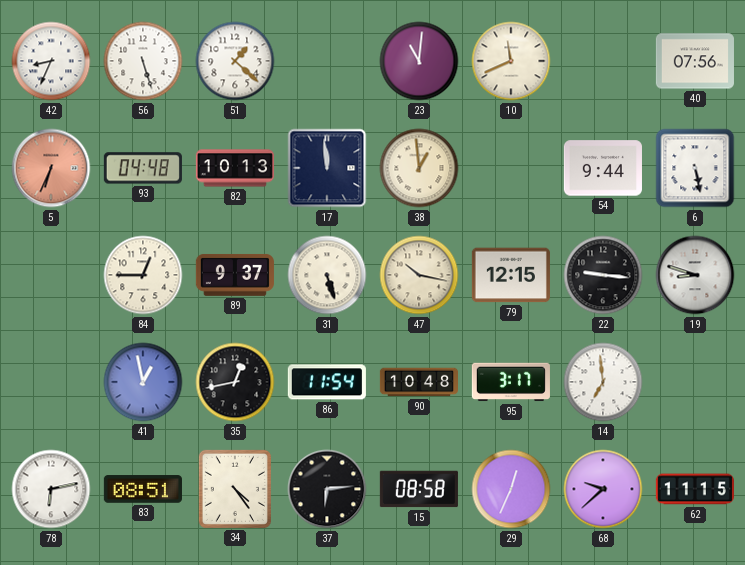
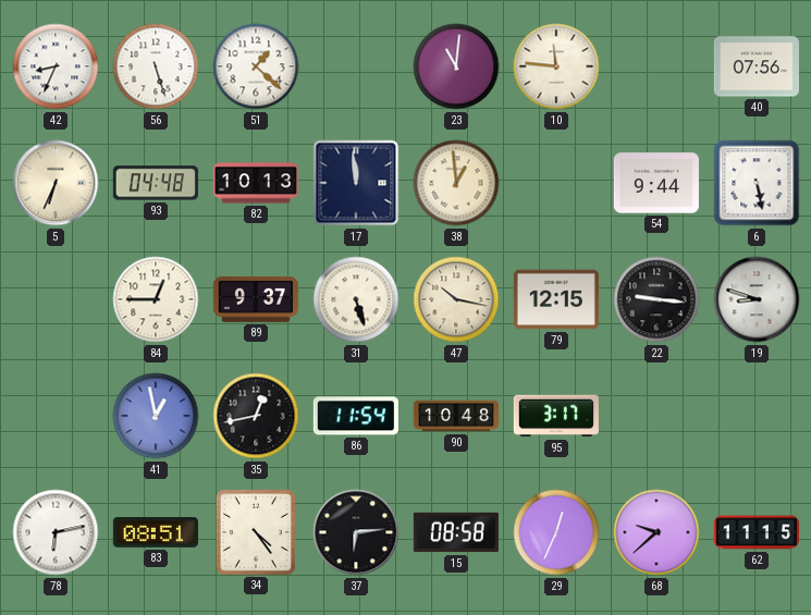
10: 11:41 -> 11:46
5 dial: salmon -> cream
14: 6:59 -> none
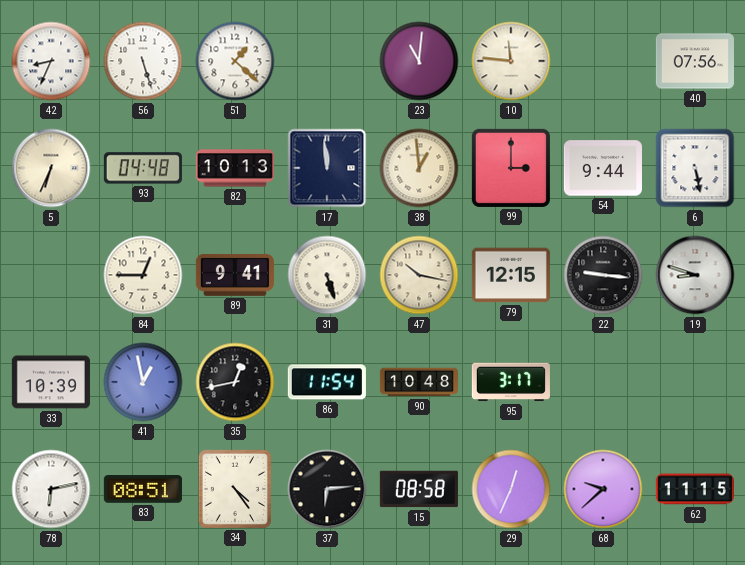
99: none -> 3:00
89: 9:37 -> 9:41
33: none -> 10:39
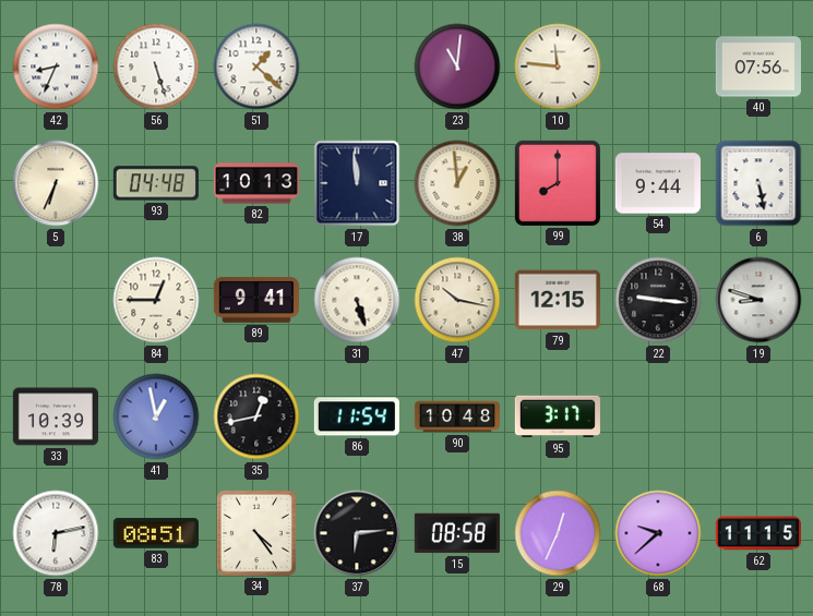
99: 3:00 -> 8:00
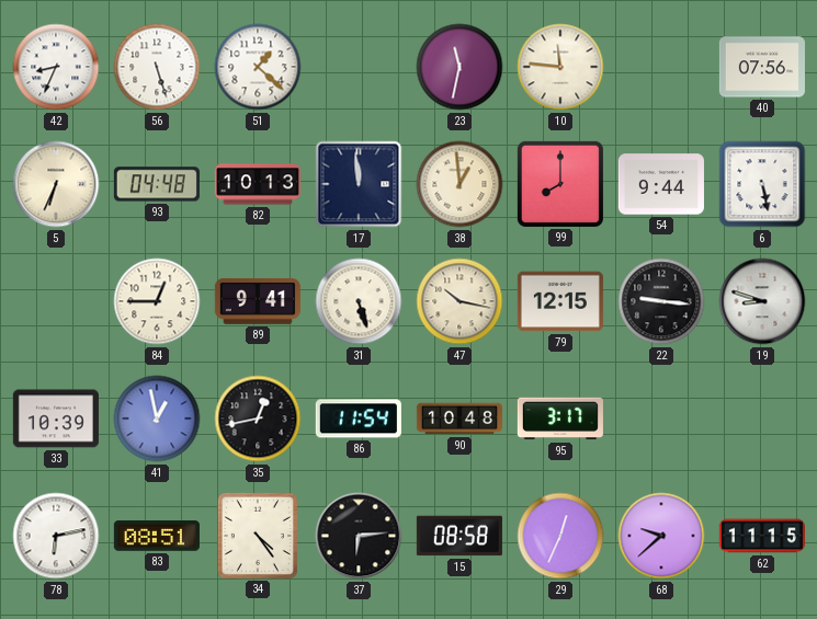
23: 11:01 -> 11:32
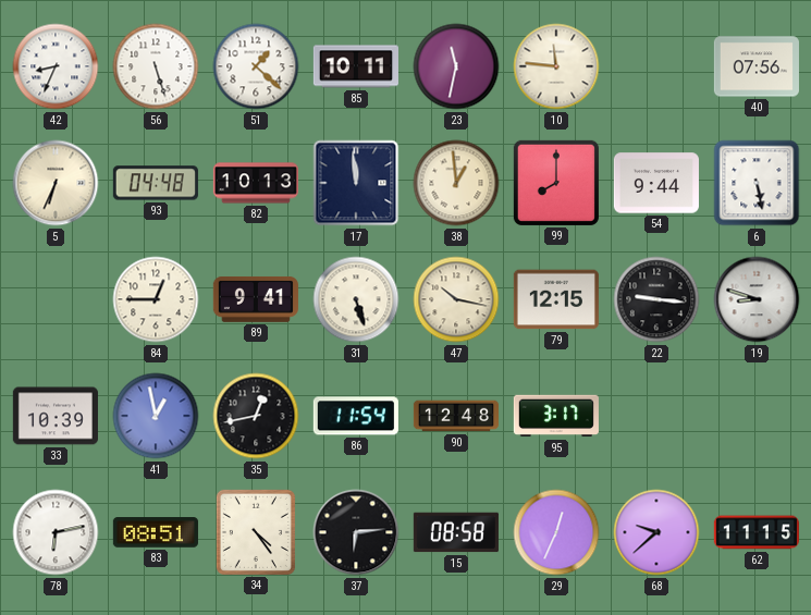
85: none -> 10:11
90: 10:48 -> 12:48
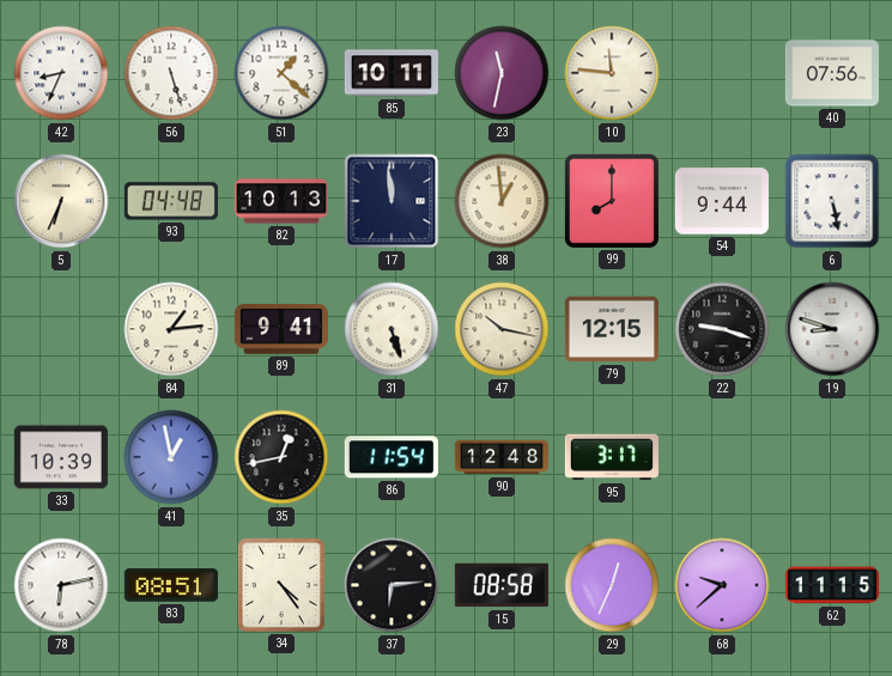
84: 12:45 -> 1:14
22: 9:16 -> 9:18
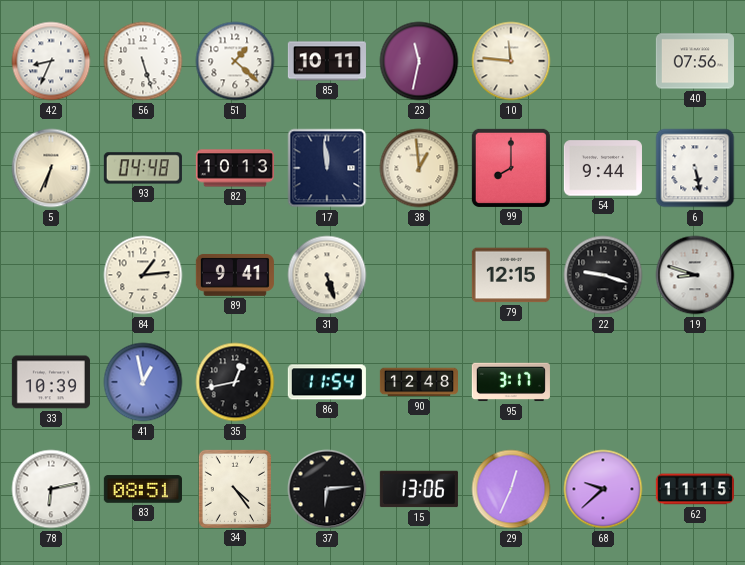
47: 10:17 -> none
15: 08:58 -> 13:06
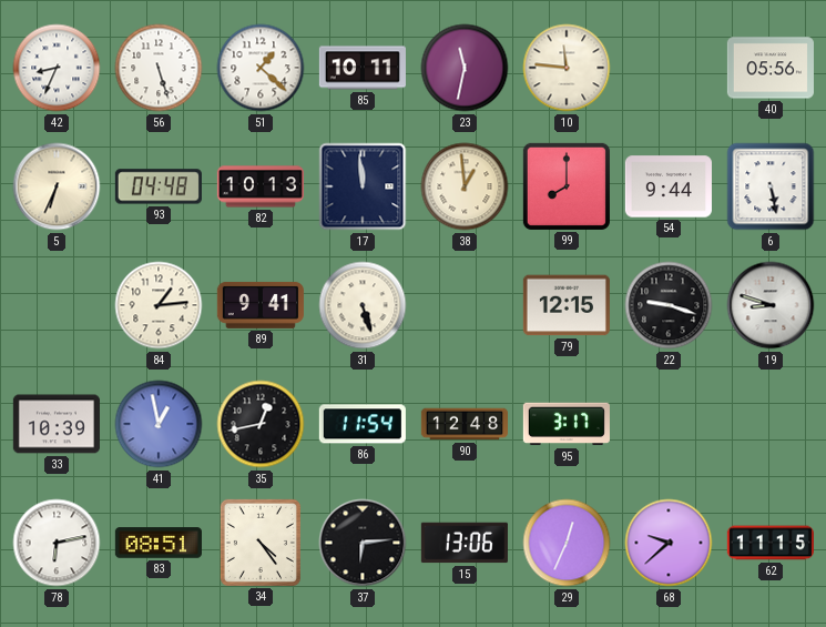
40: 07:56 -> 05:56
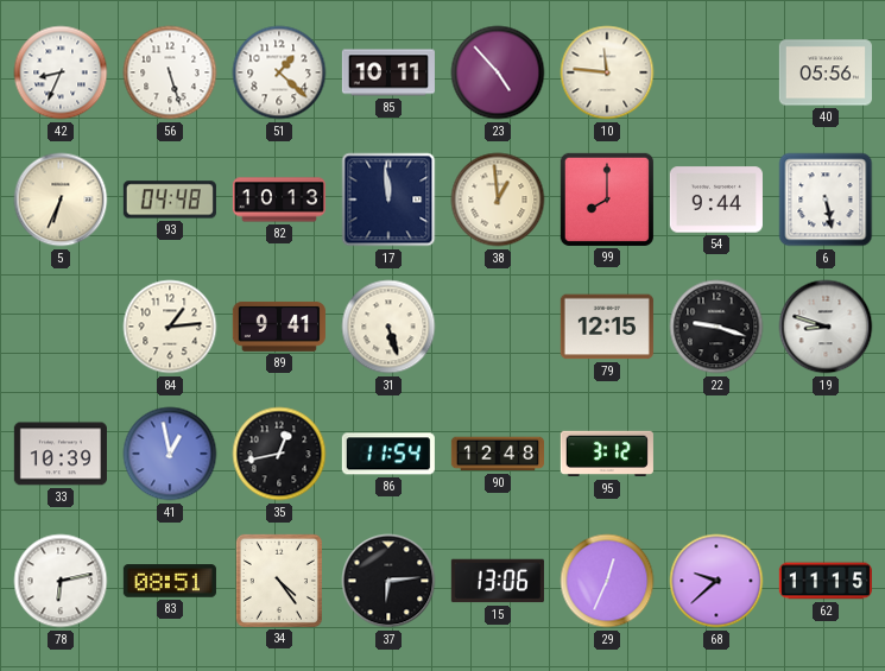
23: 11:32 -> 4:53
95: 3:17 -> 3:12
